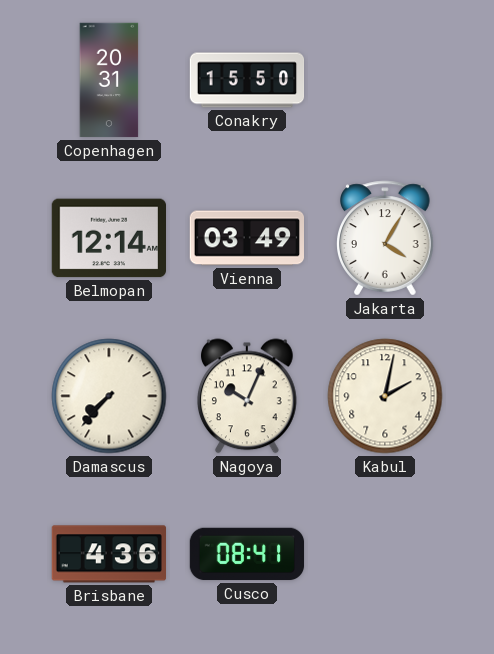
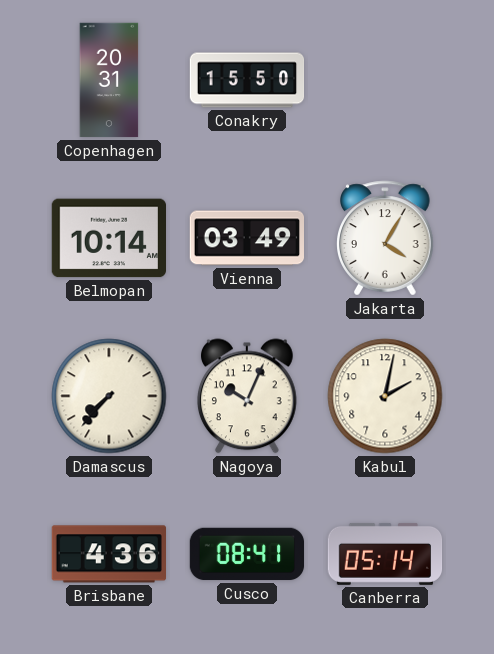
Belmopan: 12:14 -> 10:14
Canberra: none -> 05:14
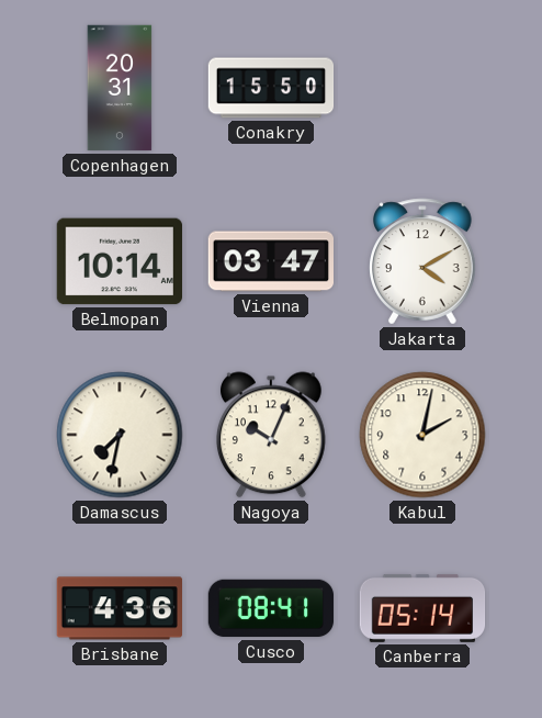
Vienna: 03:49 -> 03:47
Jakarta: 4:05 -> 4:10
Damascus: 7:37 -> 7:32
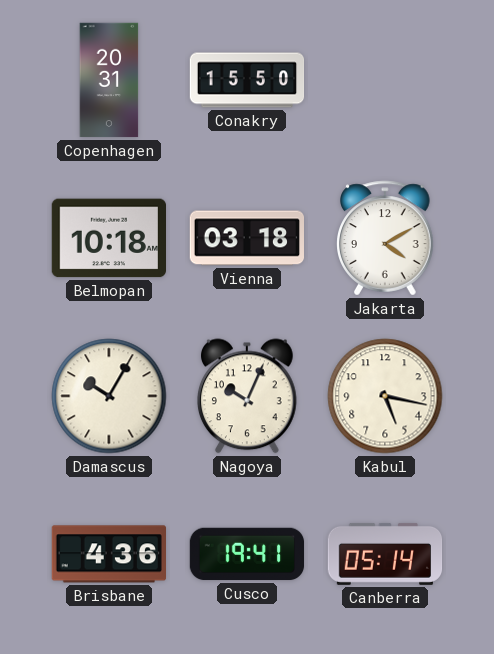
Belmopan: 10:14 -> 10:18
Vienna: 03:47 -> 03:18
Damascus: 7:32 -> 10:05
Kabul: 2:02 -> 5:17
Cusco: 08:41 -> 19:41
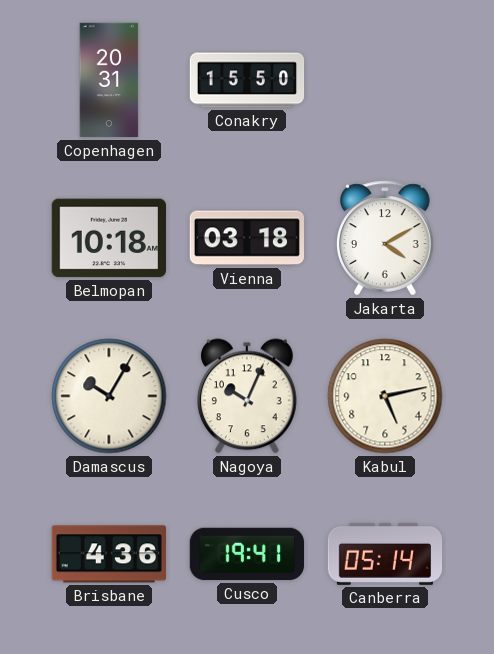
Kabul: 5:17 -> 5:13
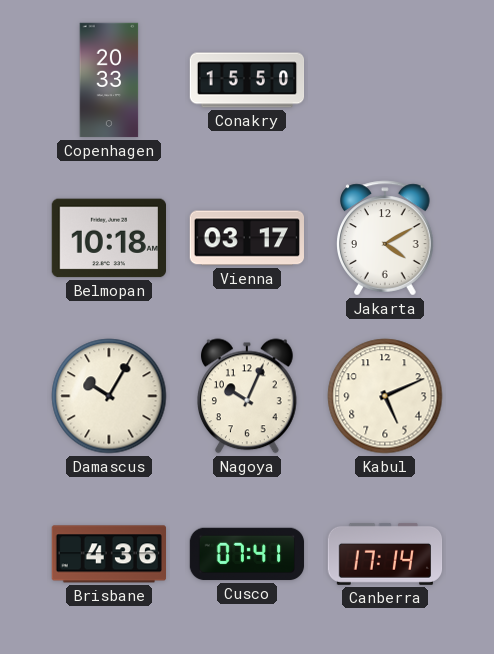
Copenhagen: 20:31 -> 20:33
Vienna: 03:18 -> 03:17
Kabul: 5:13 -> 5:11
Cusco: 19:41 -> 07:41
Canberra: 05:14 -> 17:14
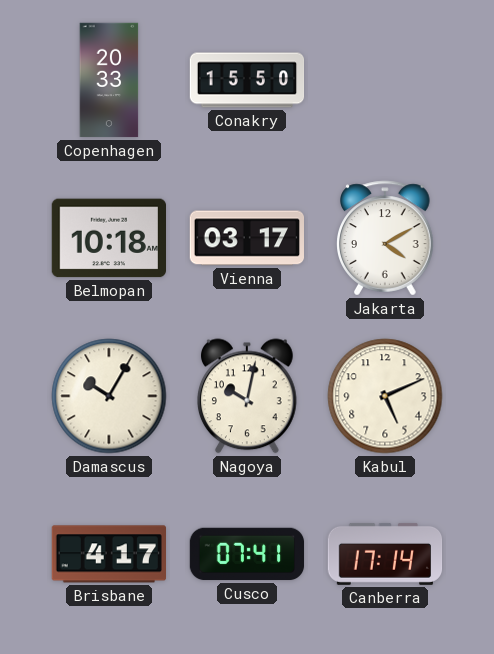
Nagoya: 10:04 -> 10:02
Brisbane: 4:36 -> 4:17
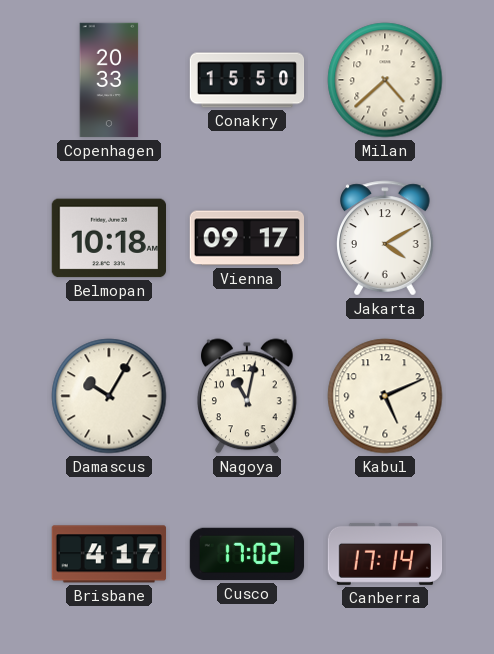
Milan: none -> 4:38
Vienna: 03:17 -> 09:17
Nagoya: 10:02 -> 11:02
Cusco: 07:41 -> 17:02
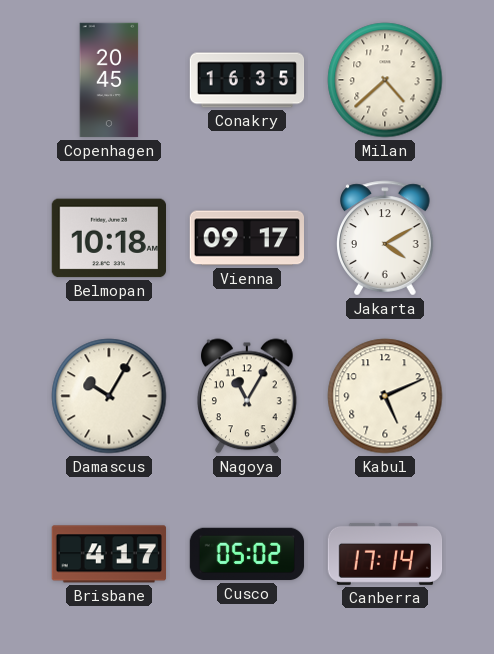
Copenhagen: 20:33 -> 20:45
Conakry: 15:50 -> 16:35
Nagoya: 11:02 -> 11:05
Cusco: 17:02 -> 05:02
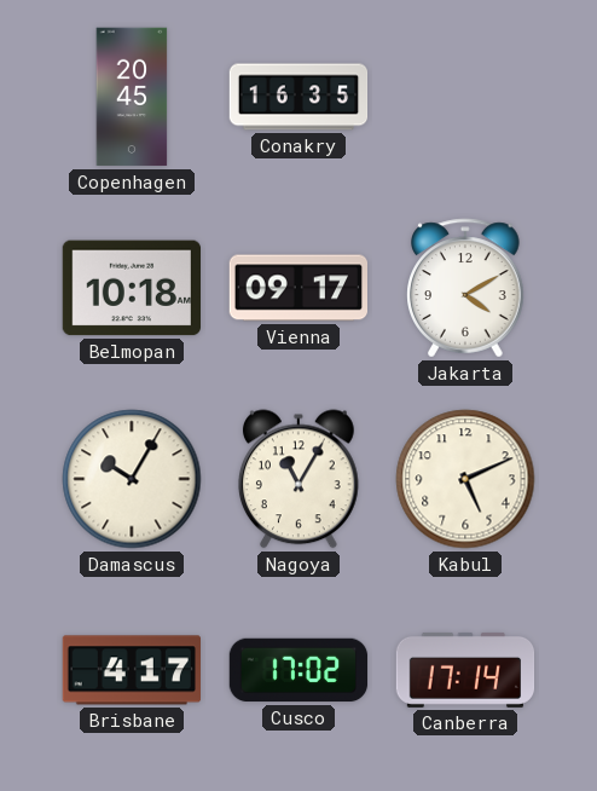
Milan: 4:38 -> none
Cusco: 05:02 -> 17:02
